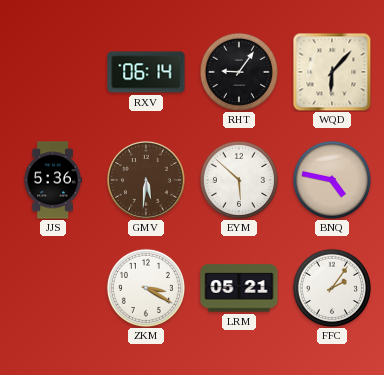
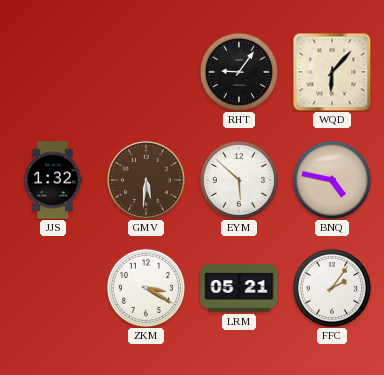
RXV: 06:14 -> none
JJS: 5:36 -> 1:32
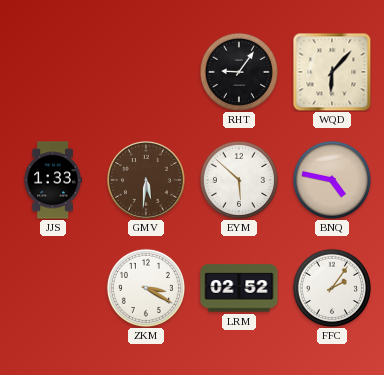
JJS: 1:32 -> 1:33
LRM: 05:21 -> 02:52
